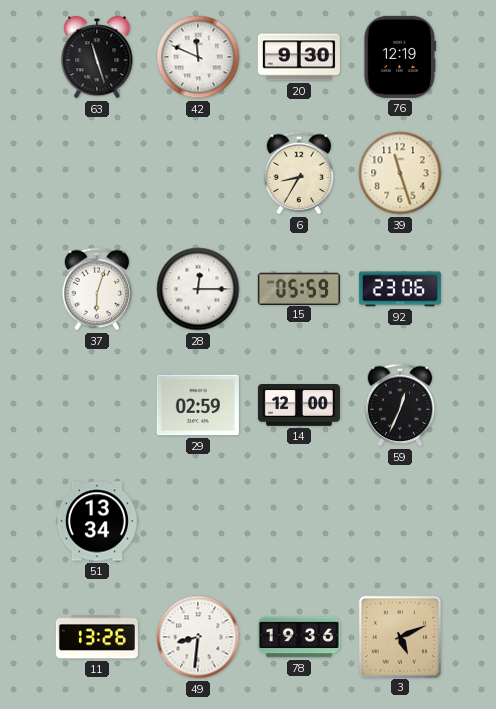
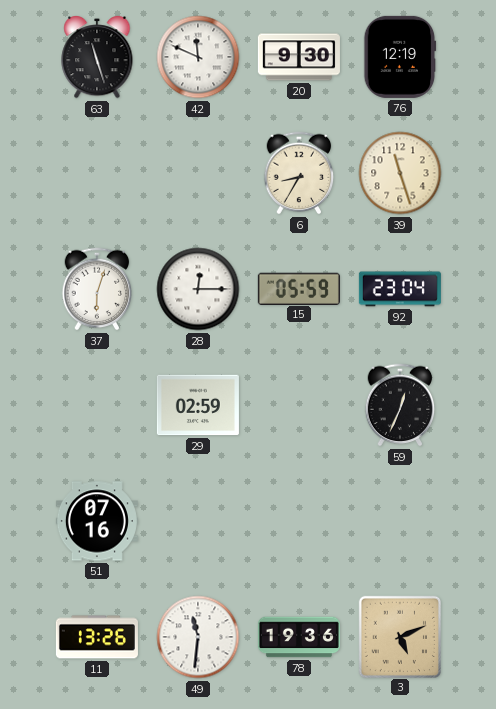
92: 23:06 -> 23:04
14: 12:00 -> none
51: 13:34 -> 07:16
49: 8:31 -> 11:31
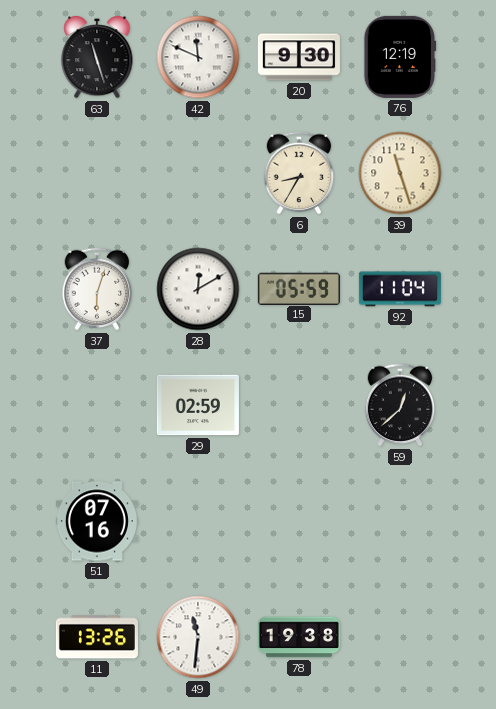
28: 12:15 -> 12:10
92: 23:04 -> 11:04
59: 12:34 -> 12:38
78: 19:36 -> 19:38
3: 5:11 -> none
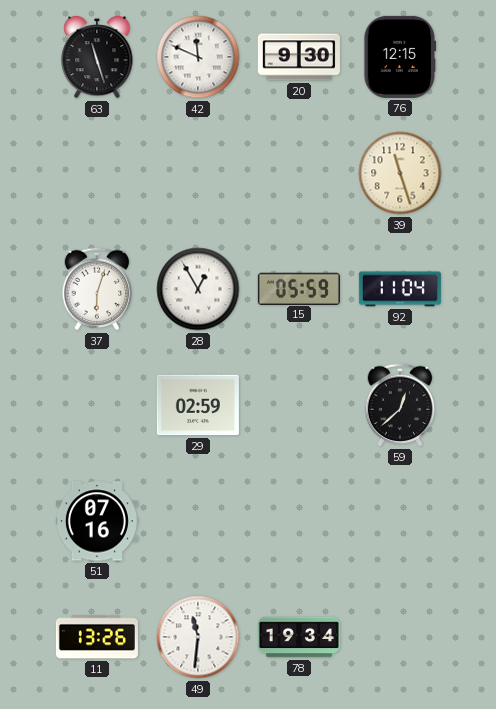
76: 12:19 -> 12:15
6: 8:35 -> none
28: 12:10 -> 12:55
78: 19:38 -> 19:34
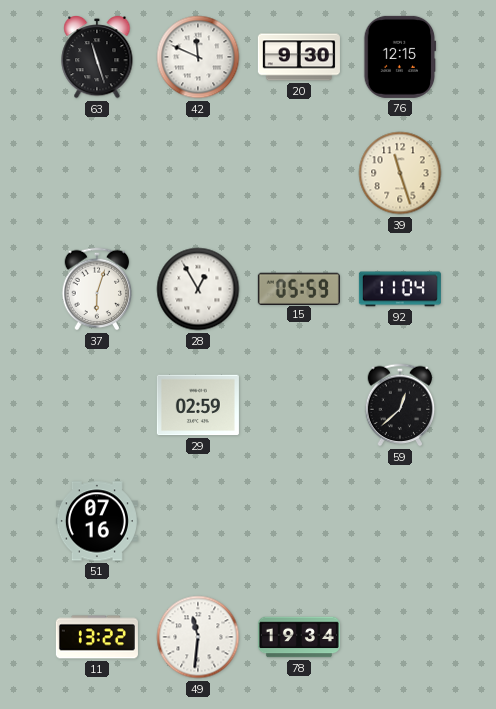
11: 13:26 -> 13:22
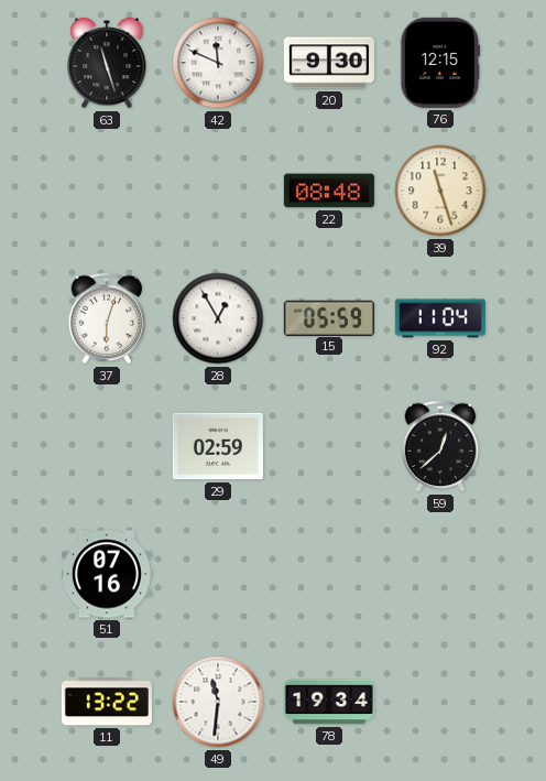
22: none -> 08:48
